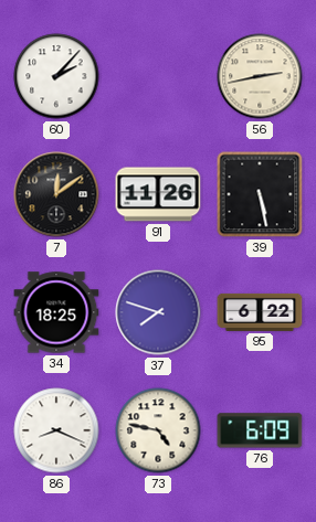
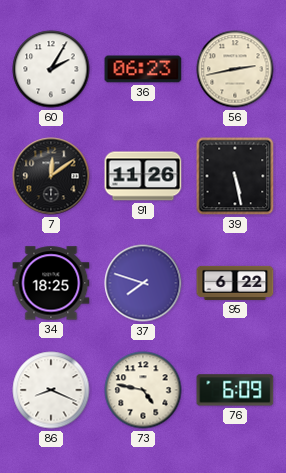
60: 2:07 -> 2:05
36: none -> 06:23
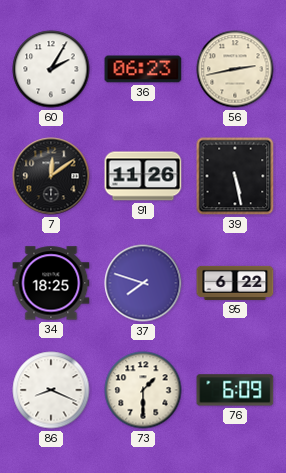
73: 4:47 -> 1:30
